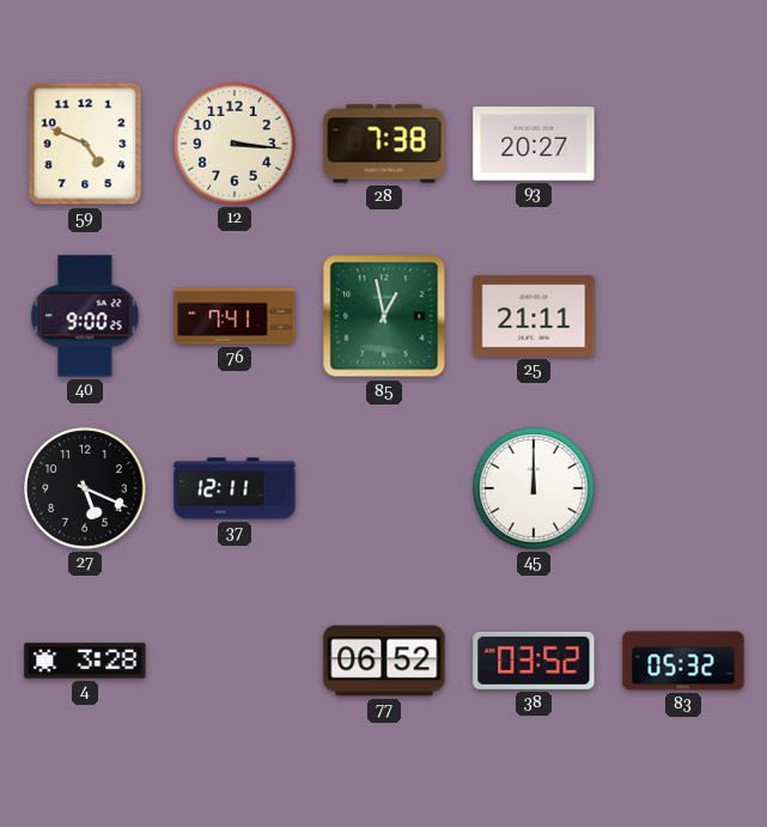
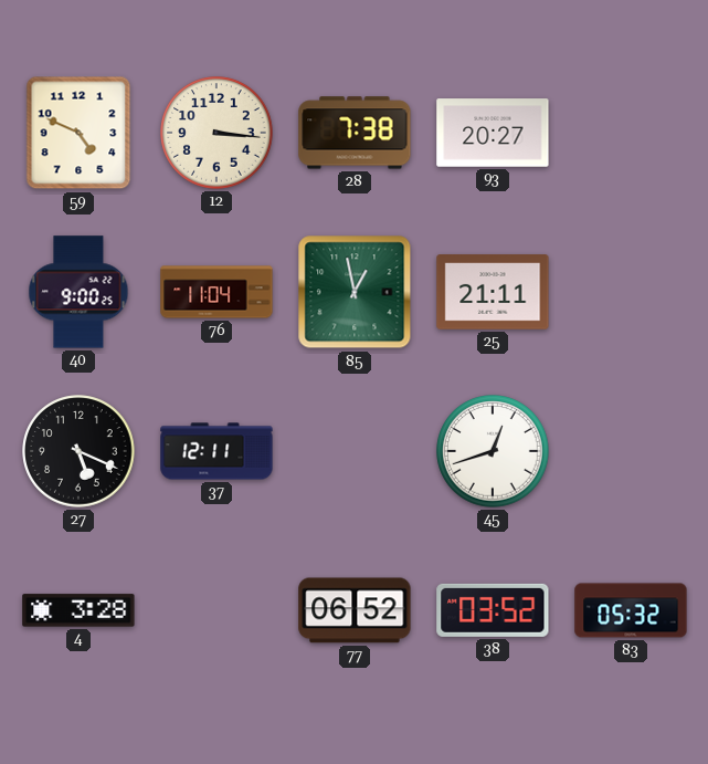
76: 7:41 -> 11:04
45: 12:00 -> 12:42
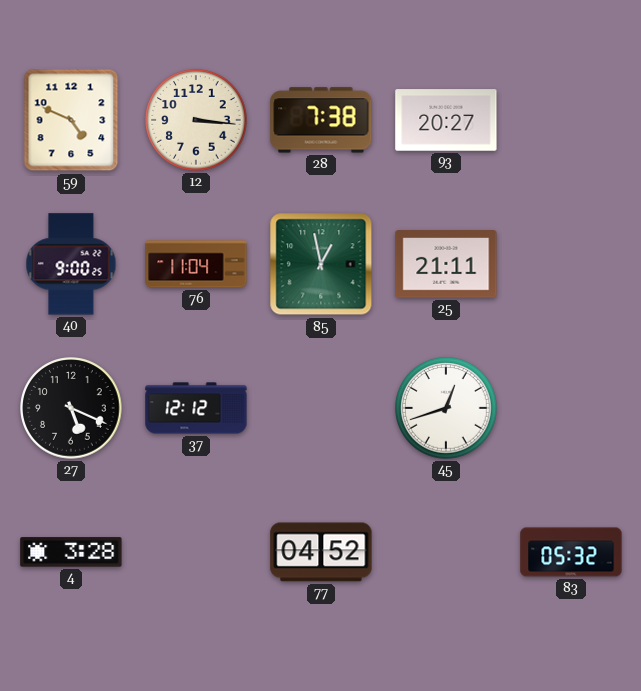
37: 12:11 -> 12:12
77: 06:52 -> 04:52
38: 03:52 -> none
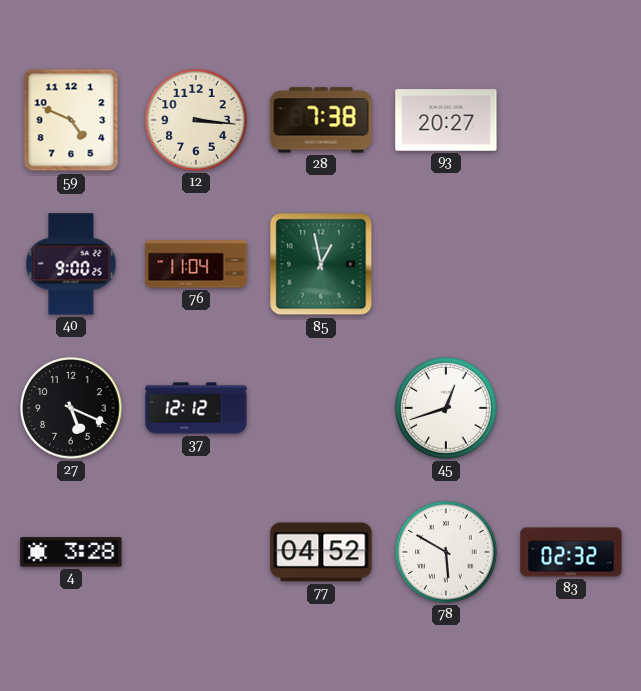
25: 21:11 -> none
78: none -> 5:50
83: 05:32 -> 02:32
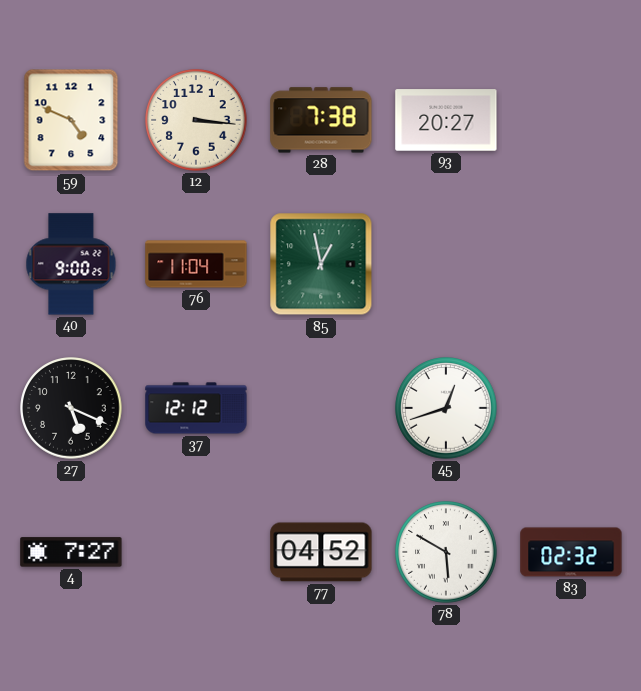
4: 3:28 -> 7:27
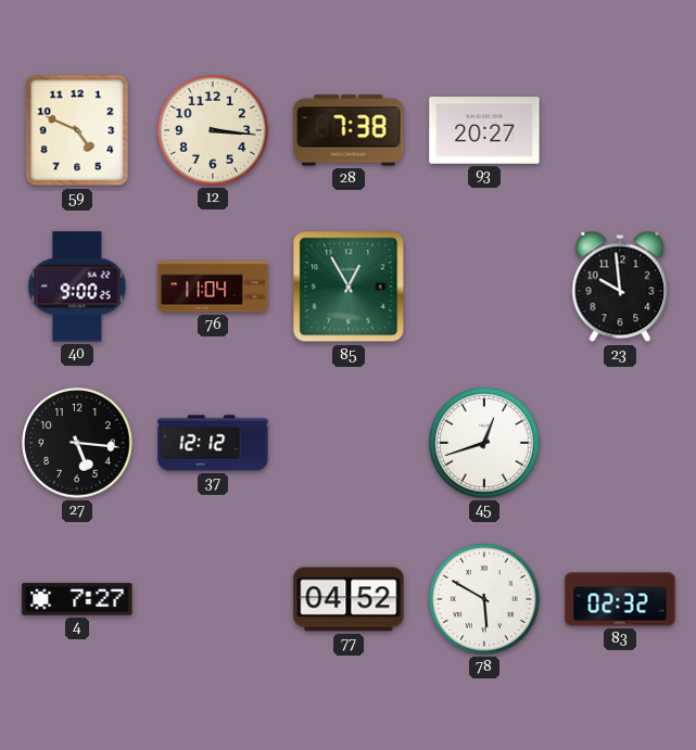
85: 12:58 -> 12:55
23: none -> 9:59
27: 5:19 -> 5:16
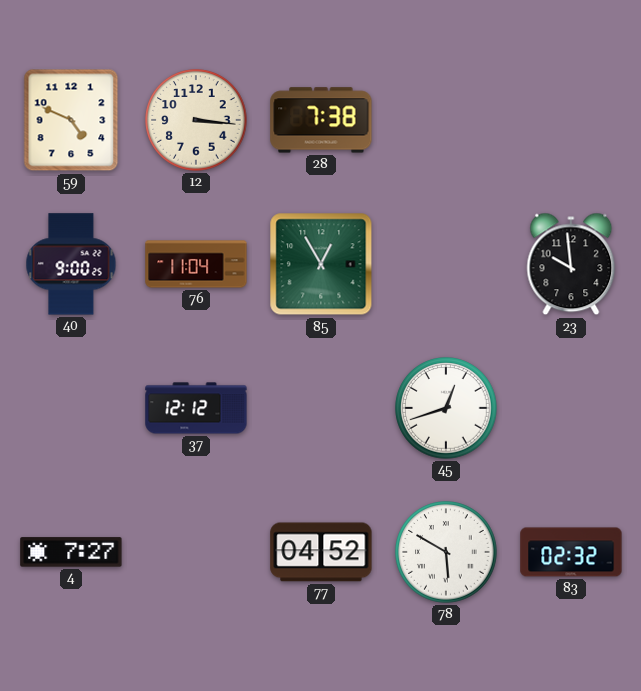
93: 20:27 -> none
27: 5:16 -> none
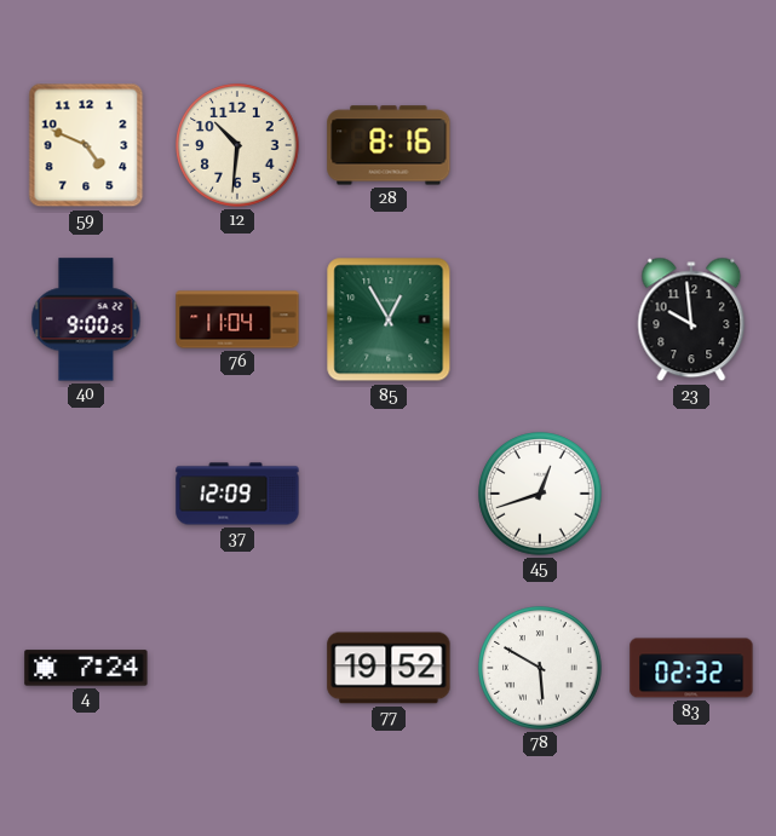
12: 3:16 -> 10:31
28: 7:38 -> 8:16
37: 12:12 -> 12:09
4: 7:27 -> 7:24
77: 04:52 -> 19:52
